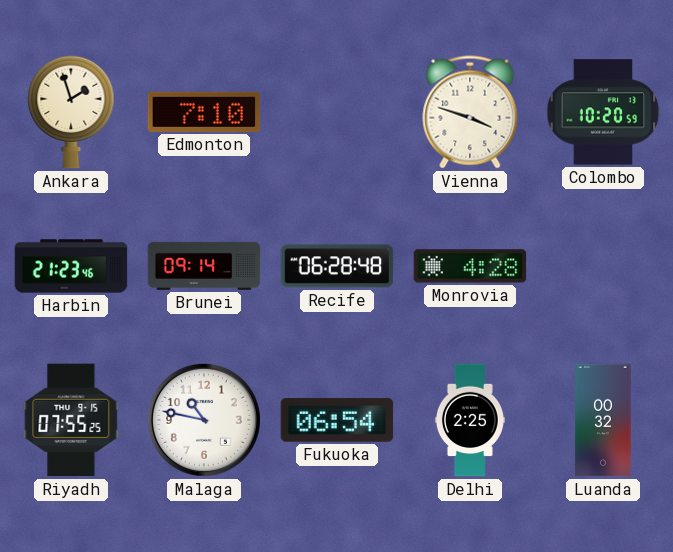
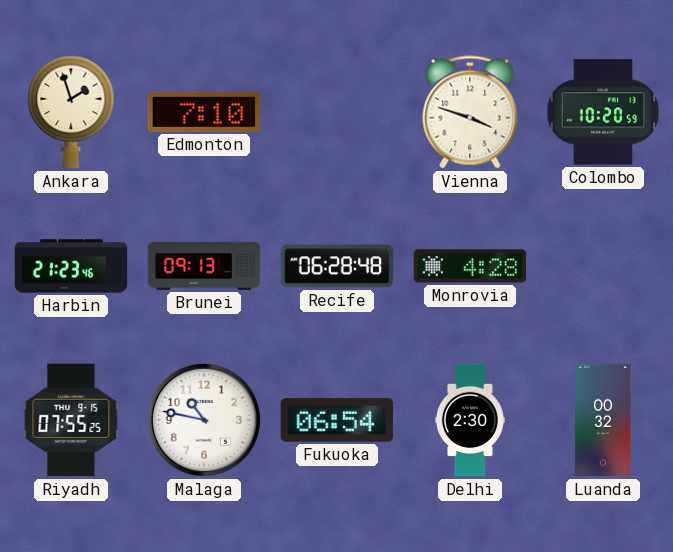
Brunei: 09:14 -> 09:13
Delhi: 2:25 -> 2:30
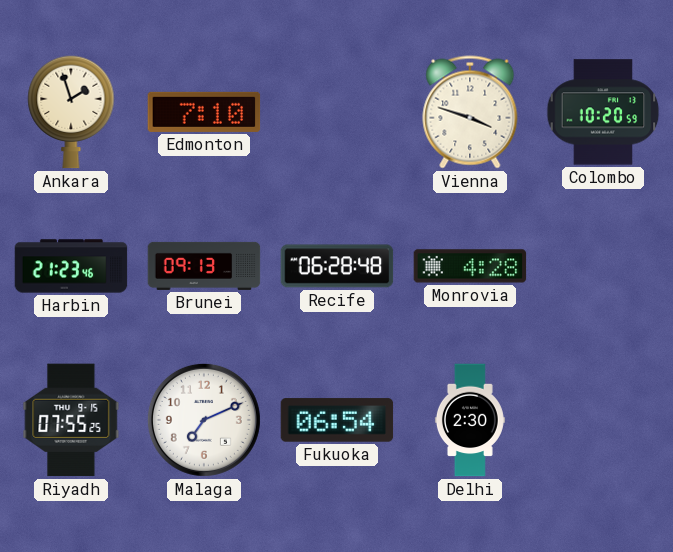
Malaga: 10:47 -> 7:11
Luanda: 00:32 -> none
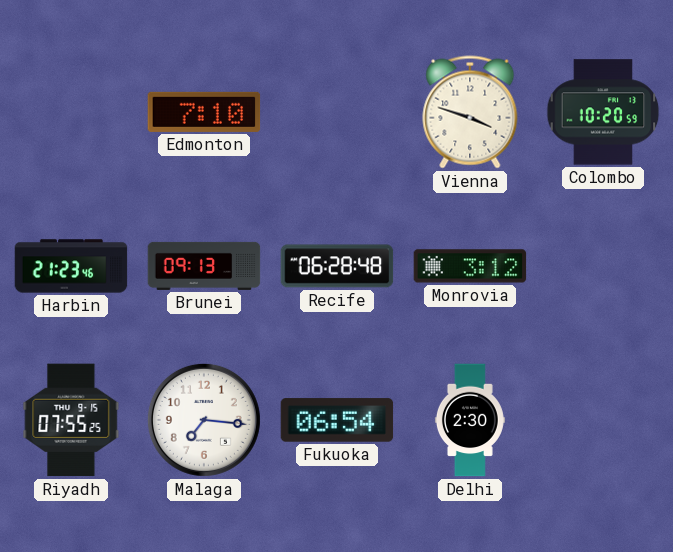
Ankara: 1:57 -> none
Monrovia: 4:28 -> 3:12
Malaga: 7:11 -> 7:16
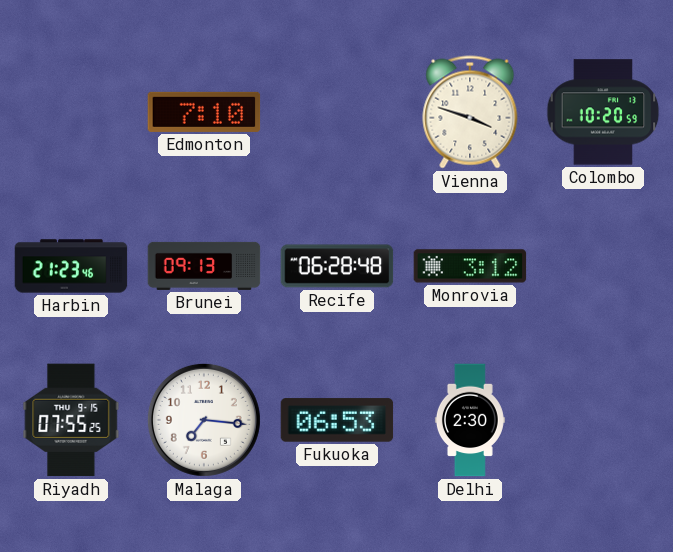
Fukuoka: 06:54 -> 06:53
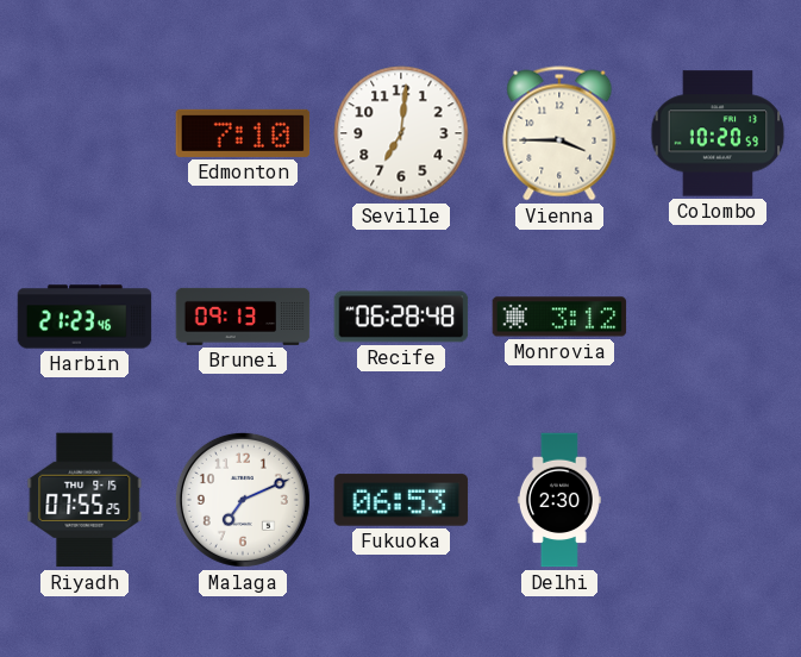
Seville: none -> 7:01
Vienna: 3:48 -> 3:45
Malaga: 7:16 -> 7:11
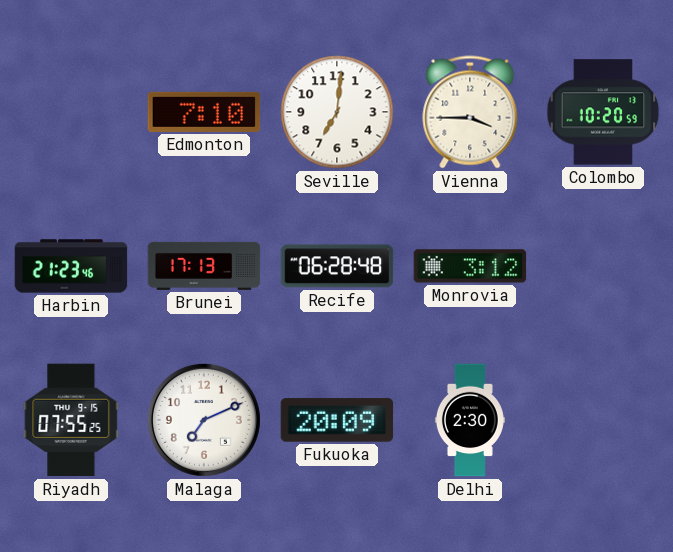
Brunei: 09:13 -> 17:13
Fukuoka: 06:53 -> 20:09
